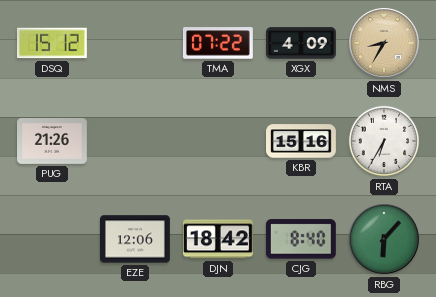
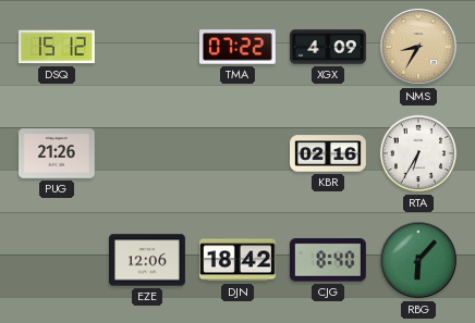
KBR: 15:16 -> 02:16
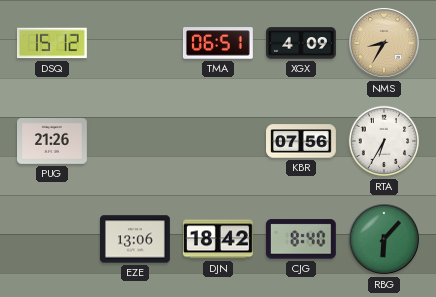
TMA: 07:22 -> 06:51
KBR: 02:16 -> 07:56
EZE: 12:06 -> 13:06
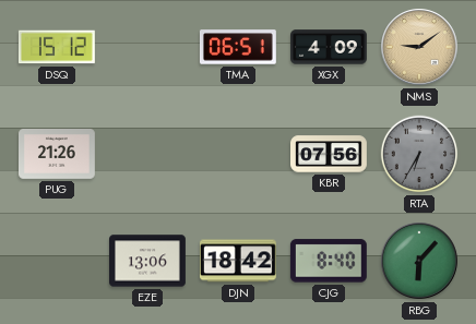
NMS: 8:35 -> 9:09
RTA dial: white -> grey
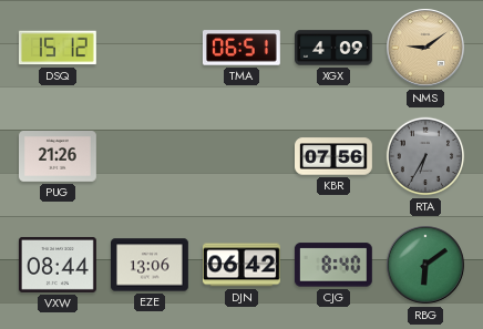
VXW: none -> 08:44
DJN: 18:42 -> 06:42
RBG: 6:07 -> 6:09
